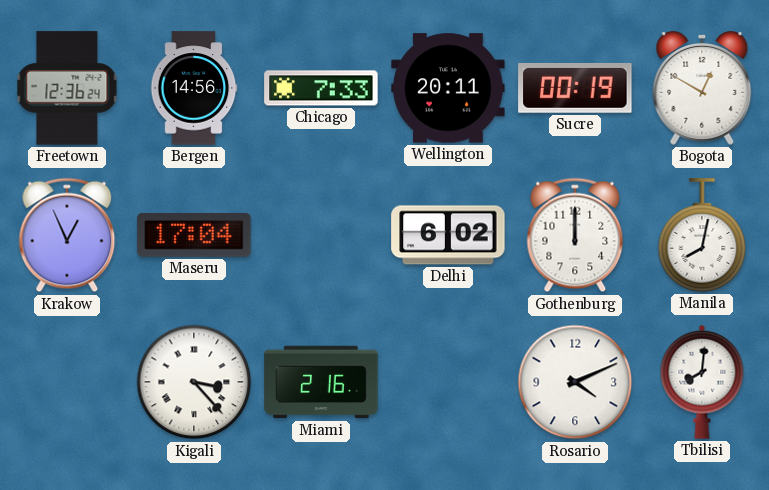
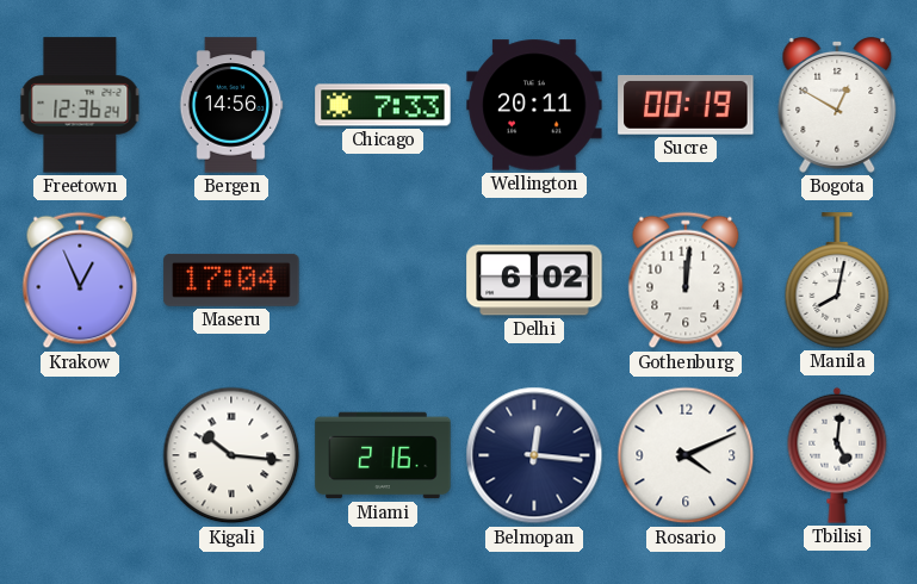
Gothenburg: 12:00 -> 12:01
Kigali: 3:23 -> 10:16
Belmopan: none -> 12:16
Tbilisi: 8:01 -> 5:01
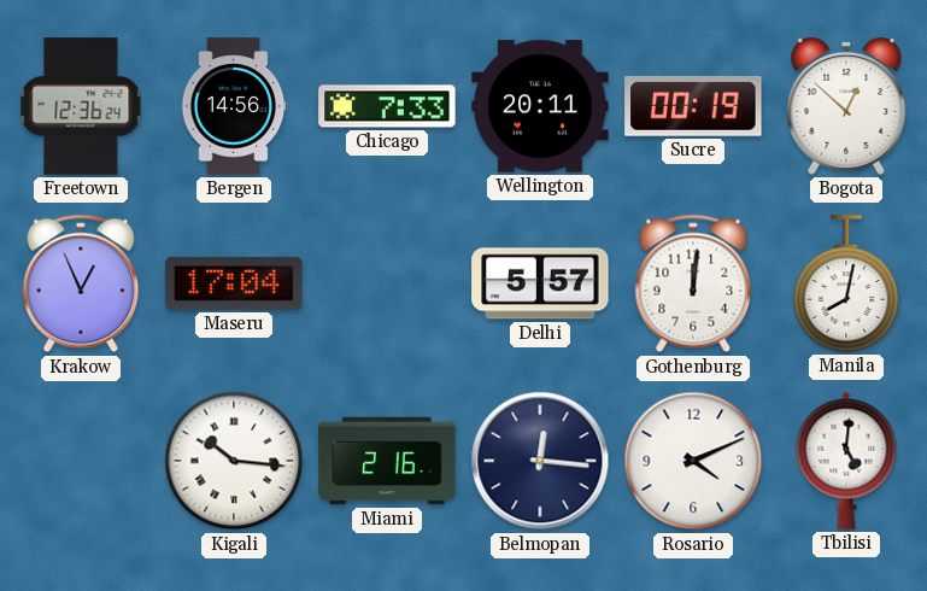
Bogota: 12:50 -> 12:52
Delhi: 6:02 -> 5:57
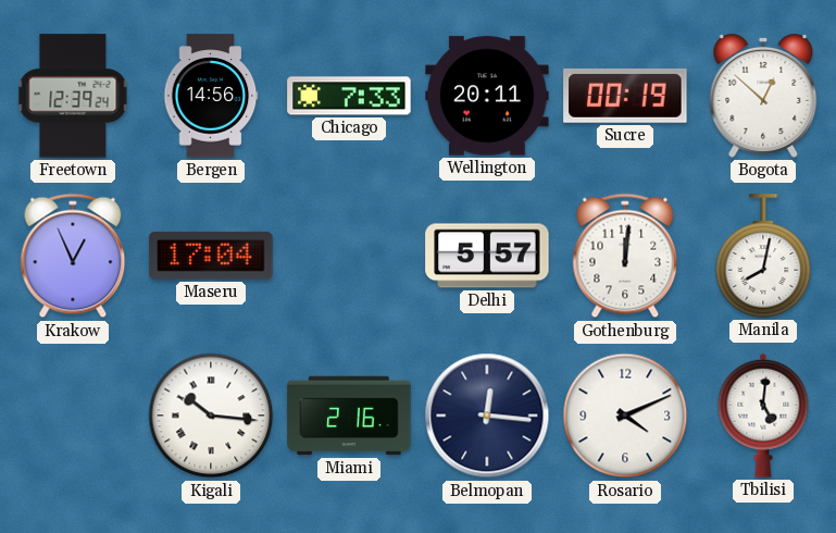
Freetown: 12:36 -> 12:39
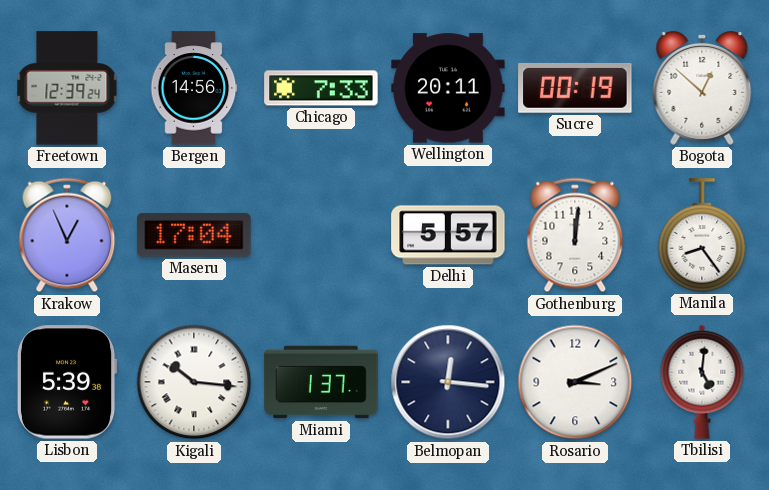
Manila: 8:02 -> 8:24
Lisbon: none -> 5:39
Miami: 2:16 -> 1:37
Rosario: 4:11 -> 3:11
